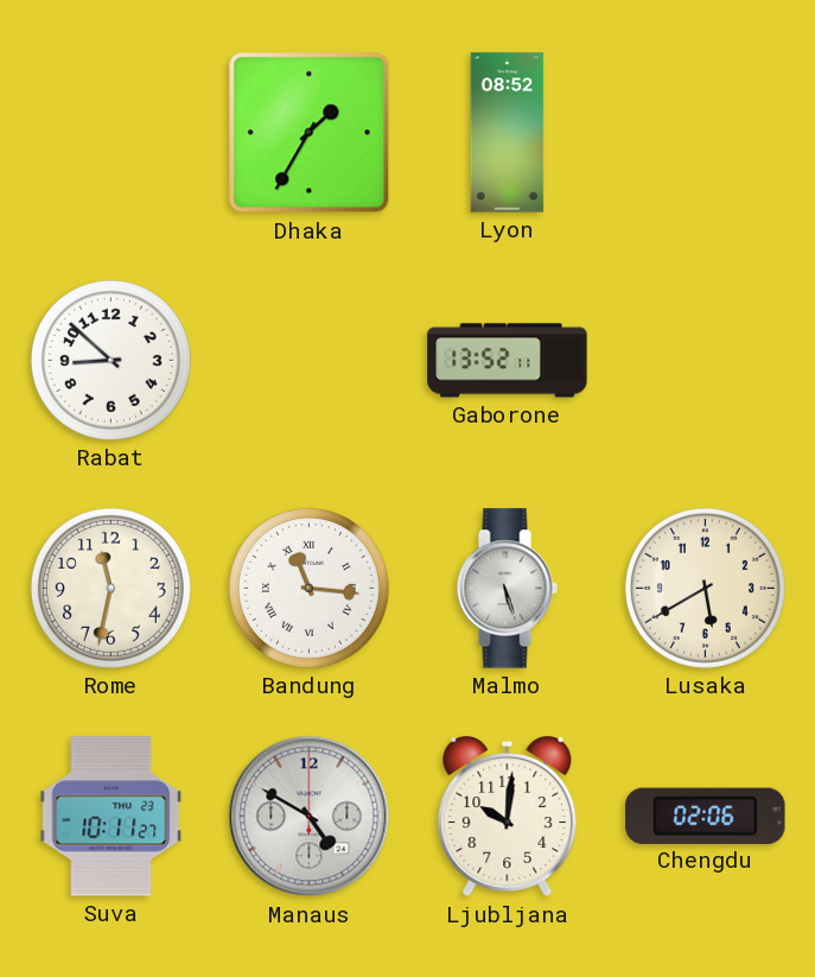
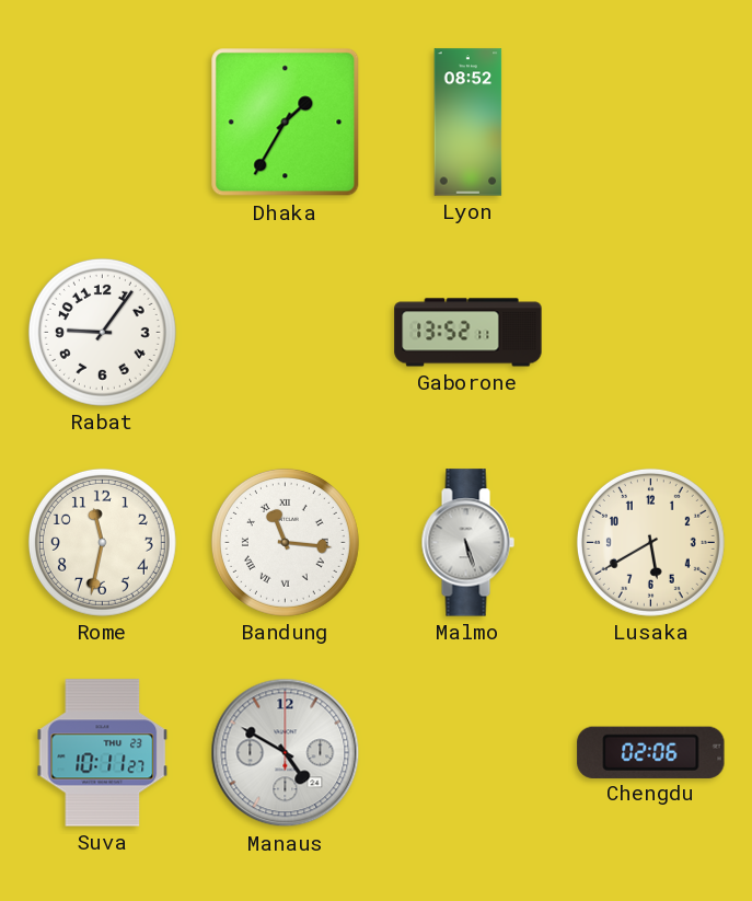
Rabat: 8:52 -> 9:06
Ljubljana: 10:01 -> none
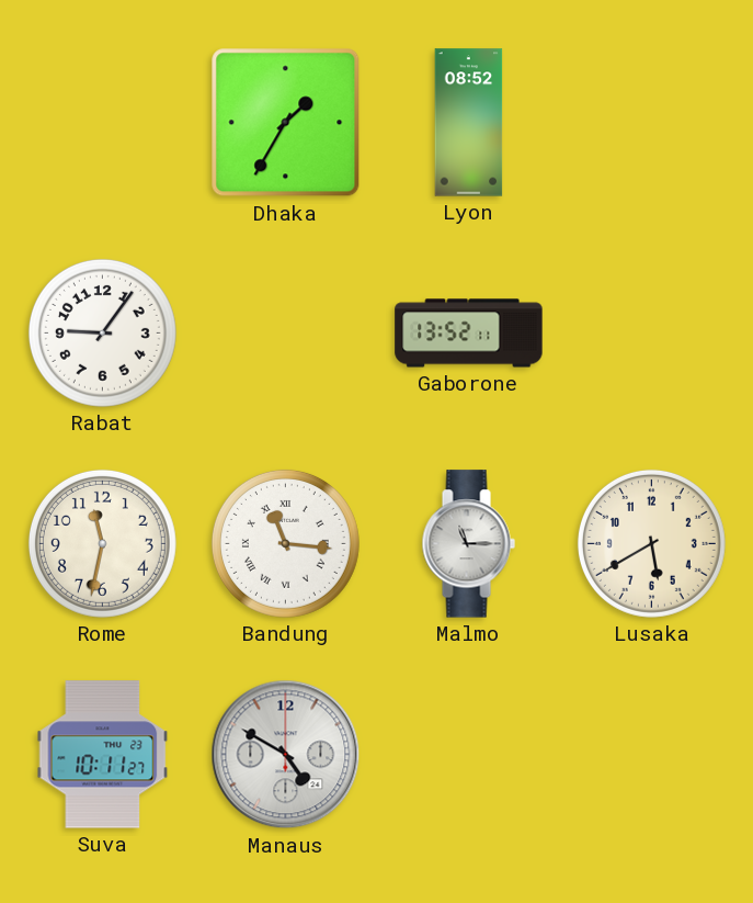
Malmo: 5:27 -> 11:15
Chengdu: 02:06 -> none
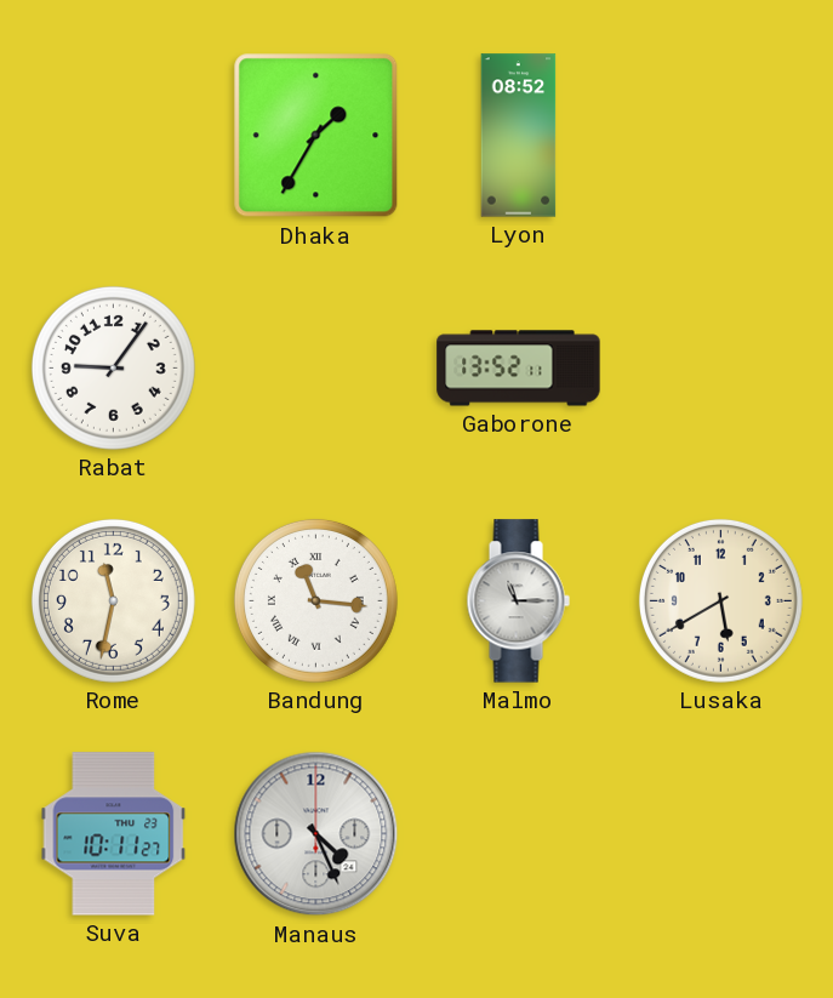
Manaus: 4:50 -> 4:26
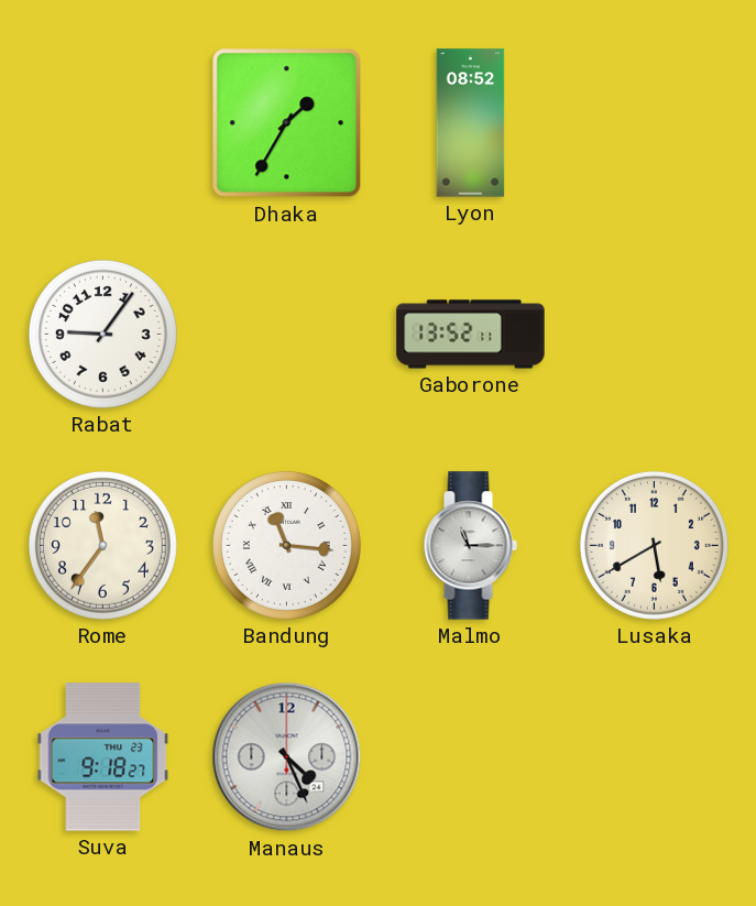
Rome: 11:32 -> 11:36
Suva: 10:11 -> 9:18
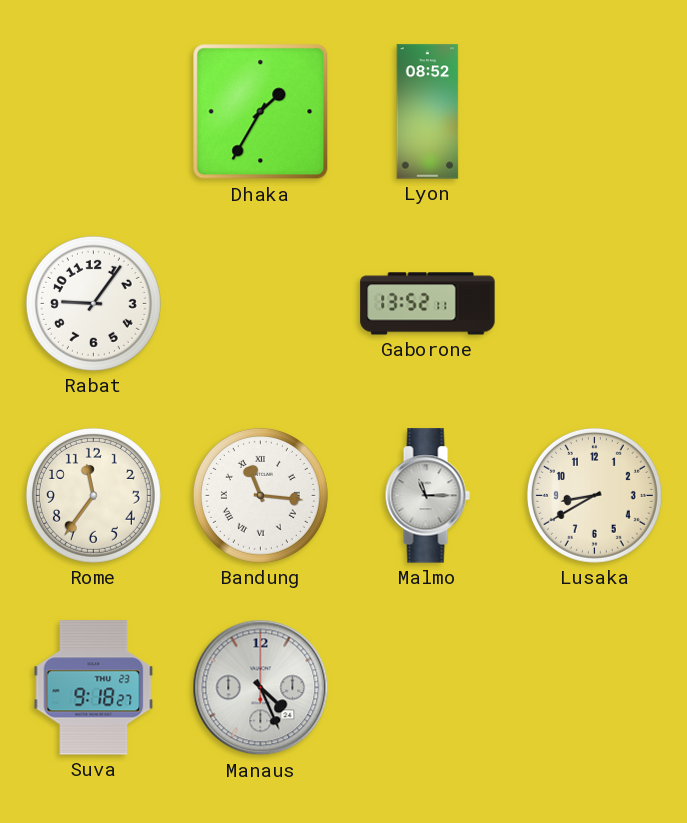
Lusaka: 5:40 -> 8:40
